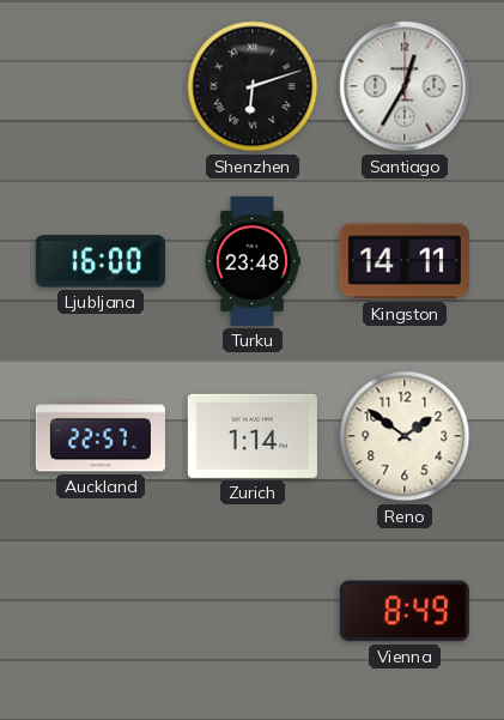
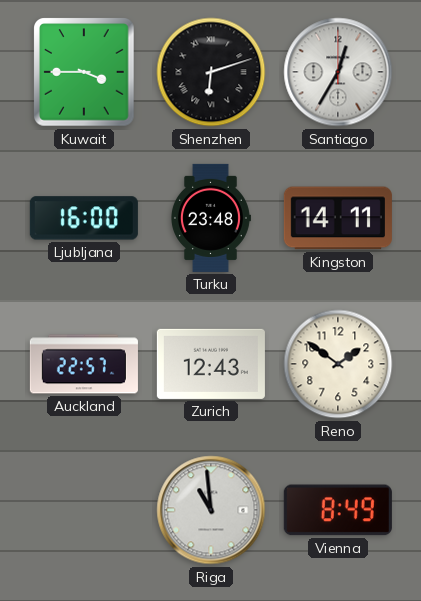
Kuwait: none -> 3:45
Zurich: 1:14 -> 12:43
Riga: none -> 10:59
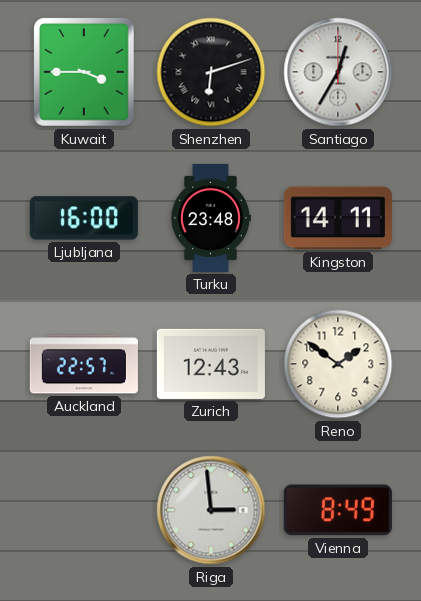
Riga: 10:59 -> 2:59
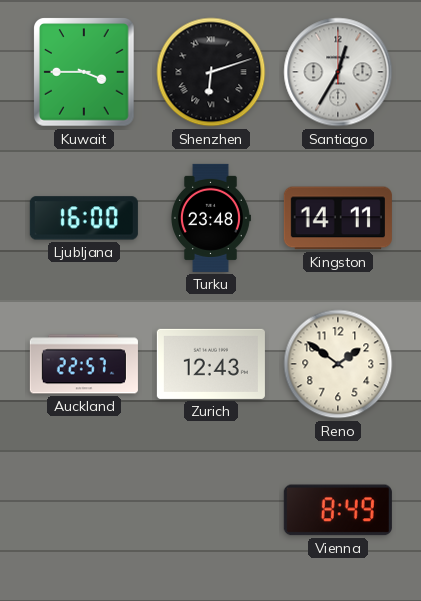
Riga: 2:59 -> none
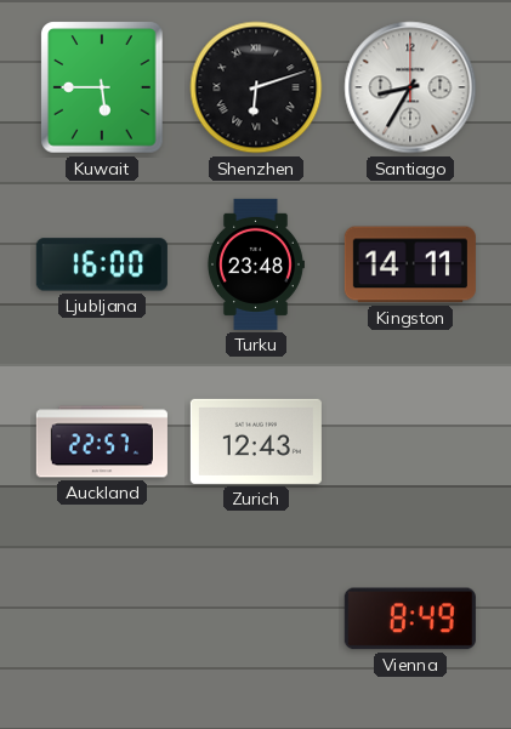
Kuwait: 3:45 -> 5:45
Santiago: 12:35 -> 8:35
Reno: 1:51 -> none
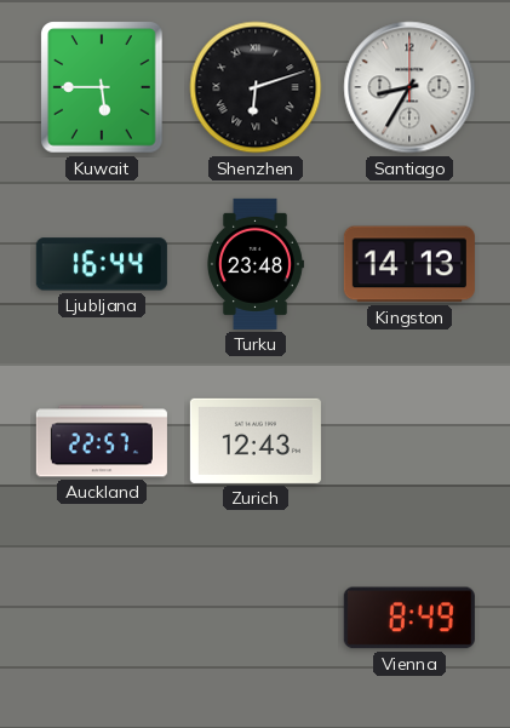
Ljubljana: 16:00 -> 16:44
Kingston: 14:11 -> 14:13
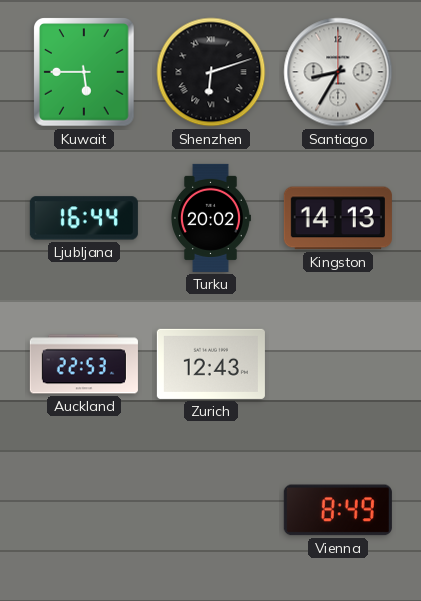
Turku: 23:48 -> 20:02
Auckland: 22:57 -> 22:53
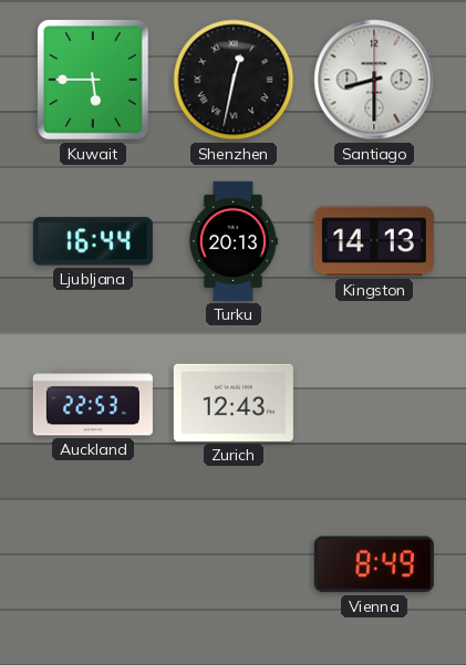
Shenzhen: 6:12 -> 12:32
Santiago: 8:35 -> 8:30
Turku: 20:02 -> 20:13
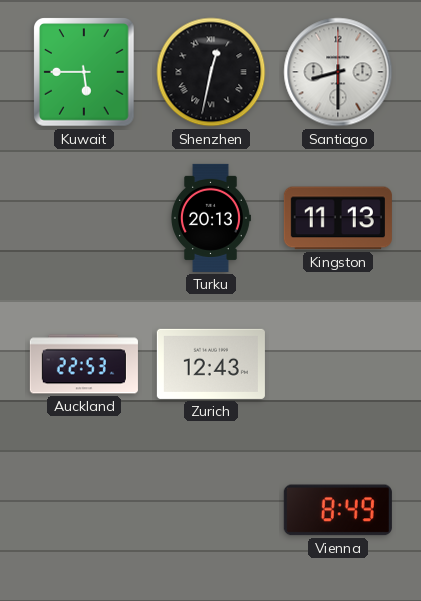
Ljubljana: 16:44 -> none
Kingston: 14:13 -> 11:13
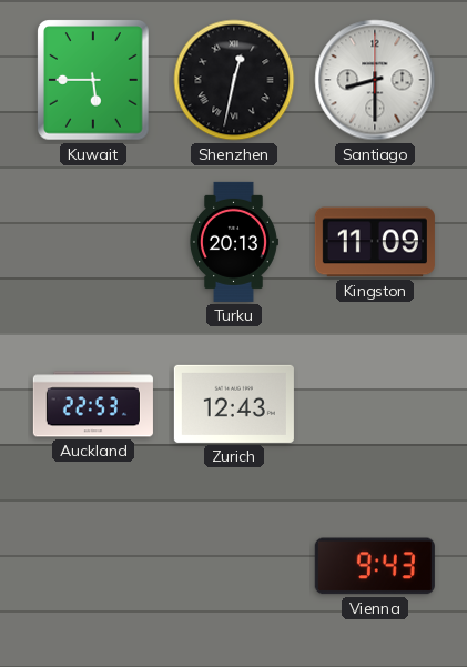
Kingston: 11:13 -> 11:09
Vienna: 8:49 -> 9:43
